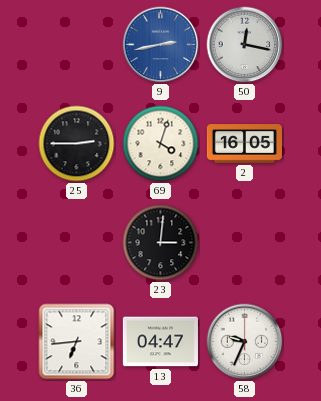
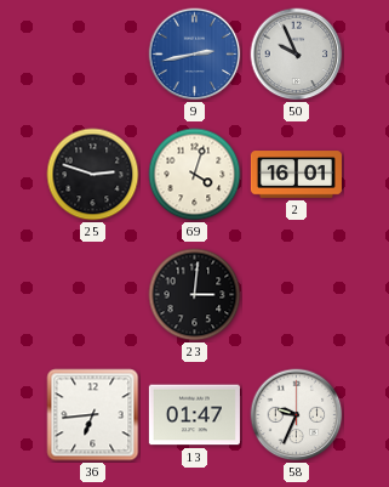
50: 12:17 -> 9:56
25: 2:45 -> 2:48
2: 16:05 -> 16:01
13: 04:47 -> 01:47
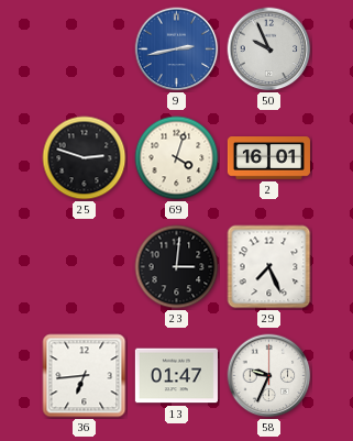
29: none -> 7:26
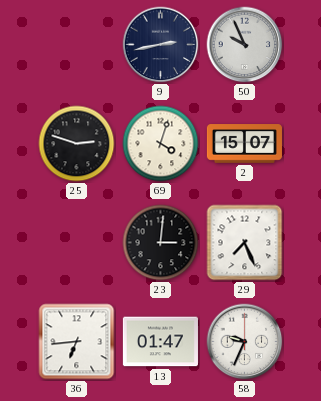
9 dial: blue -> navy
2: 16:01 -> 15:07
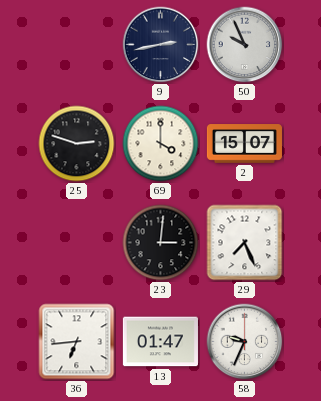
69: 4:03 -> 4:00
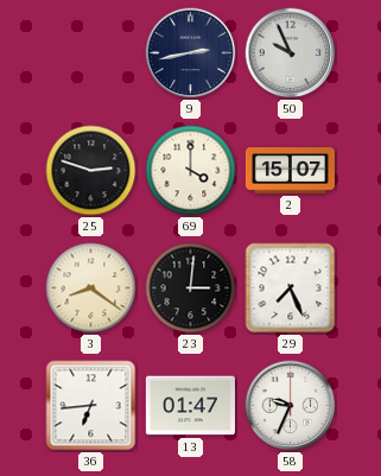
3: none -> 8:21
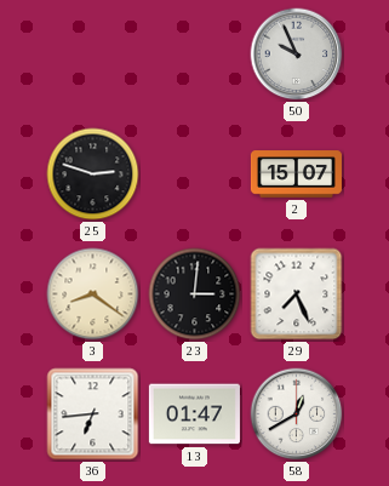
9: 2:43 -> none
69: 4:00 -> none
58: 9:34 -> 12:40
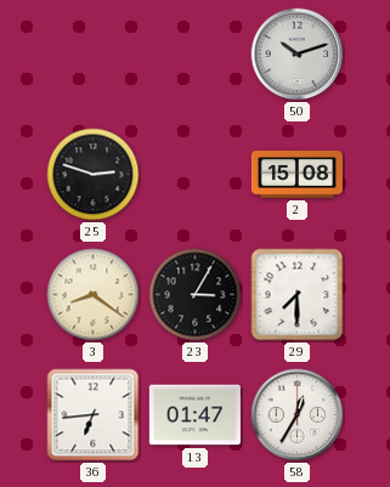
50: 9:56 -> 10:12
2: 15:07 -> 15:08
23: 3:01 -> 3:05
29: 7:26 -> 7:30
58: 12:40 -> 12:35
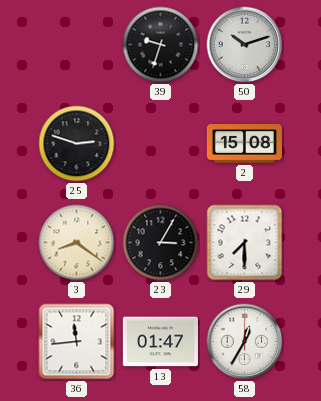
39: none -> 9:33
36: 6:44 -> 11:44
